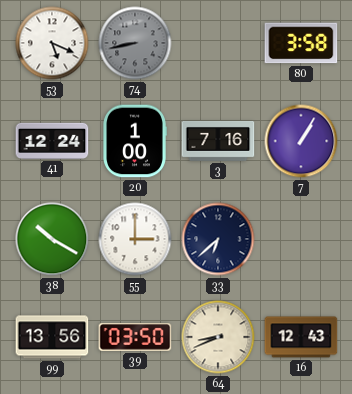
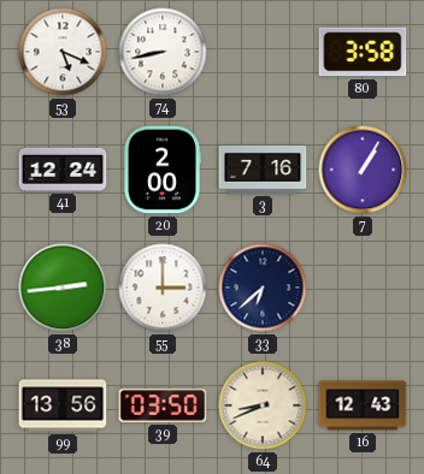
74 dial: grey -> white
20: 1:00 -> 2:00
38: 10:20 -> 2:44
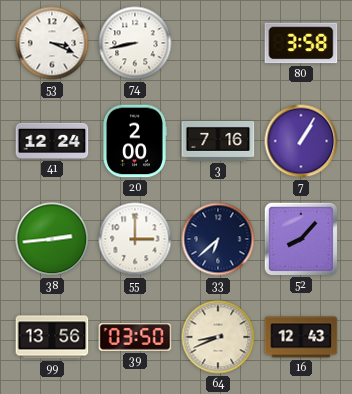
53: 5:19 -> 3:19
52: none -> 8:07
